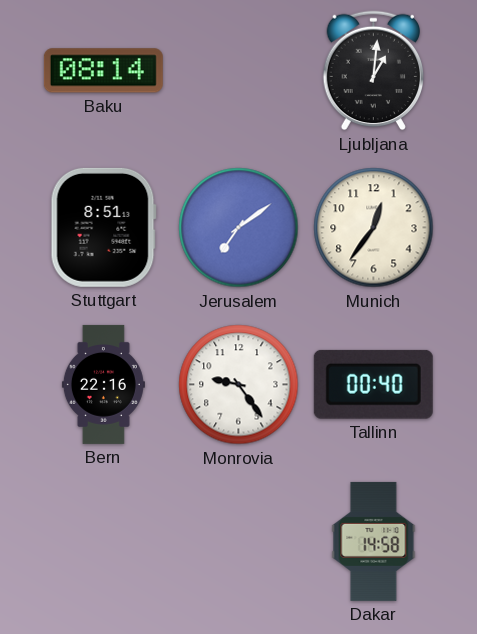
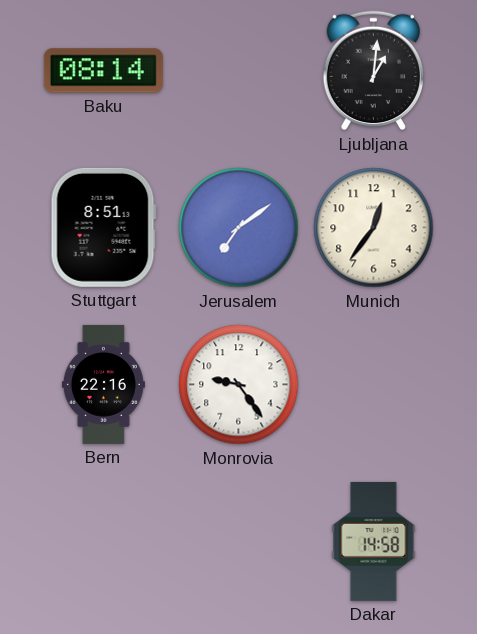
Tallinn: 00:40 -> none
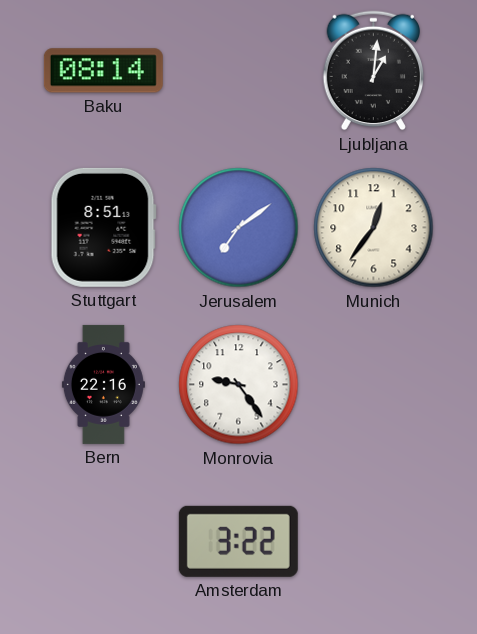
Amsterdam: none -> 3:22
Dakar: 14:58 -> none
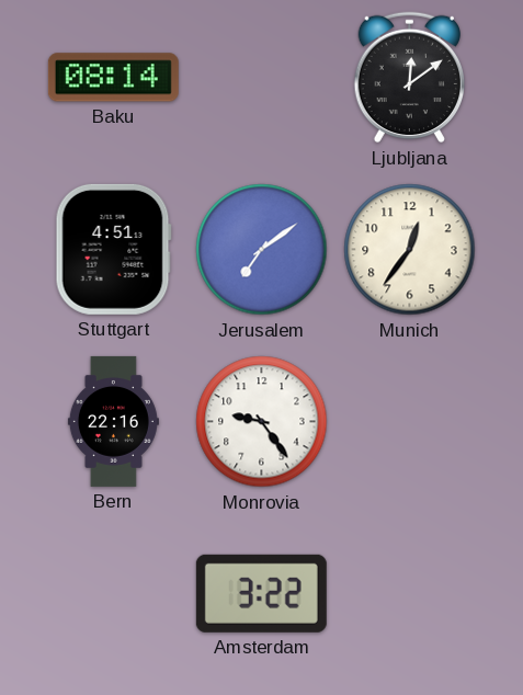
Ljubljana: 1:01 -> 12:09
Stuttgart: 8:51 -> 4:51
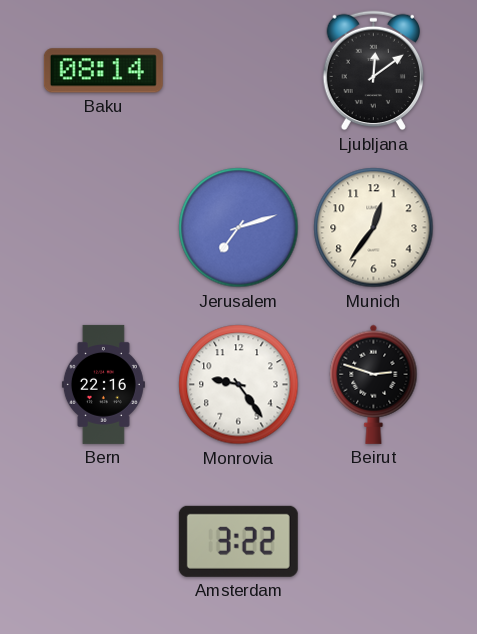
Stuttgart: 4:51 -> none
Jerusalem: 7:09 -> 7:12
Beirut: none -> 2:48
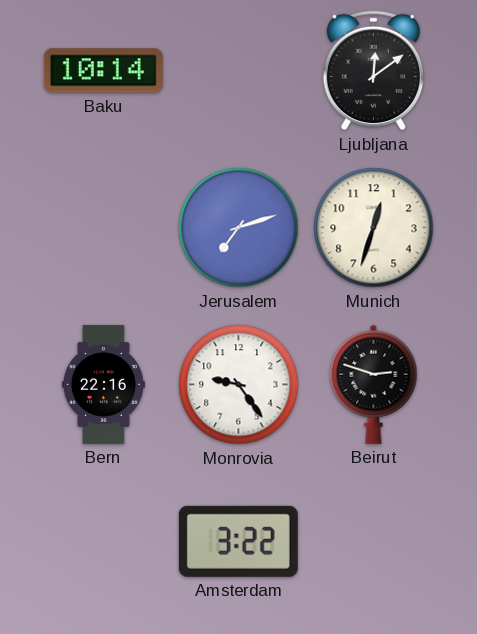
Baku: 08:14 -> 10:14
Munich: 12:36 -> 12:33
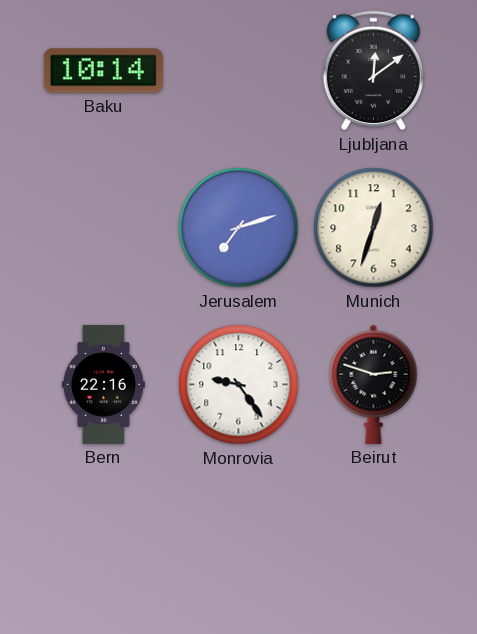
Amsterdam: 3:22 -> none
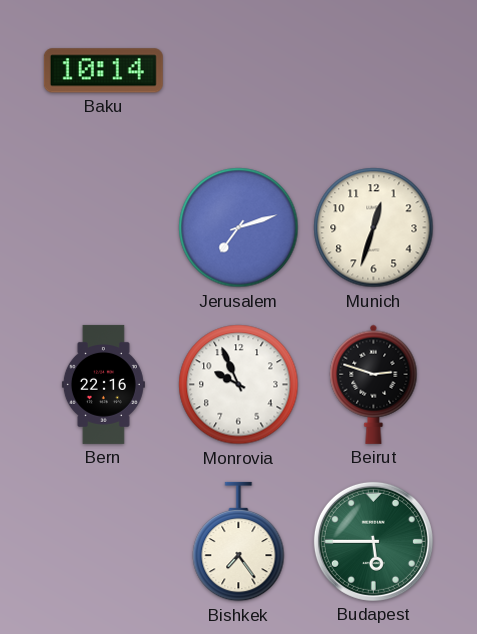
Ljubljana: 12:09 -> none
Monrovia: 9:24 -> 9:56
Bishkek: none -> 7:24
Budapest: none -> 5:45
